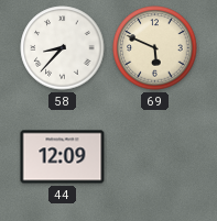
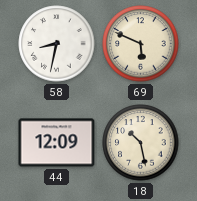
58: 8:37 -> 8:32
18: none -> 10:28
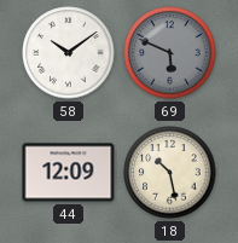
58: 8:32 -> 10:09
69 dial: cream -> grey
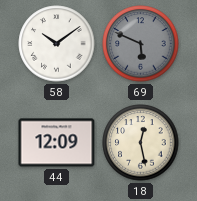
18: 10:28 -> 12:28
